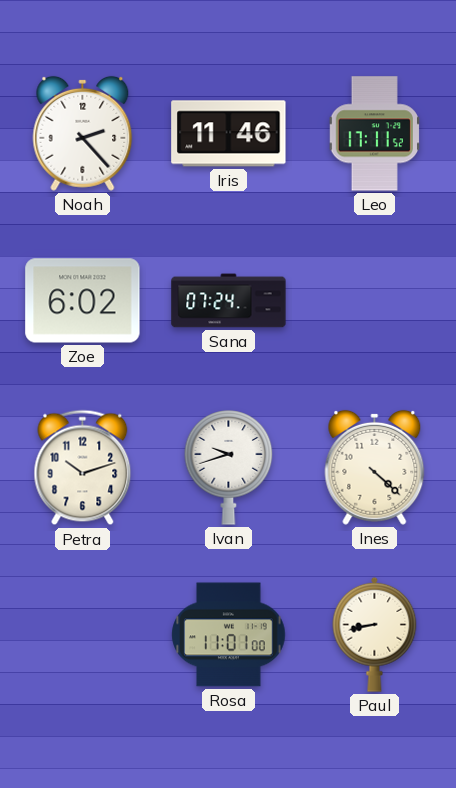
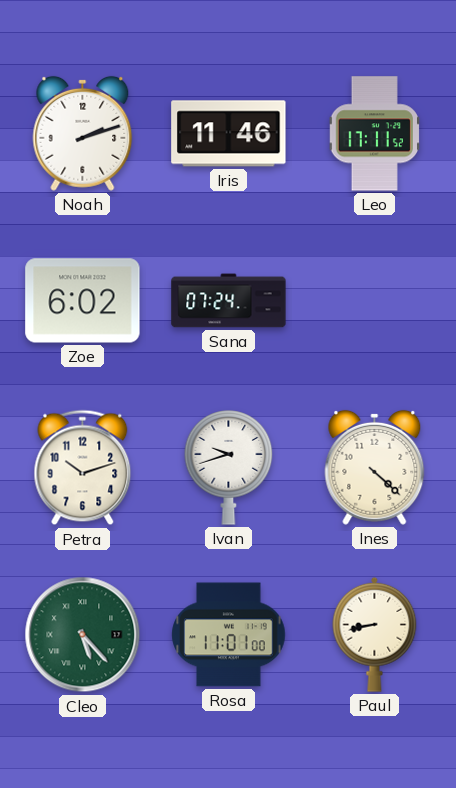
Noah: 2:23 -> 2:12
Cleo: none -> 5:23
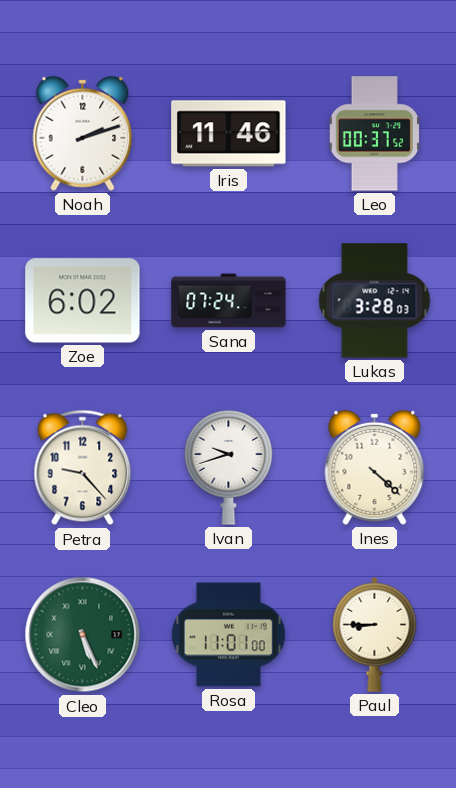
Leo: 17:11 -> 00:37
Lukas: none -> 3:28
Petra: 10:12 -> 9:23
Cleo: 5:23 -> 5:26
Paul: 8:43 -> 8:45
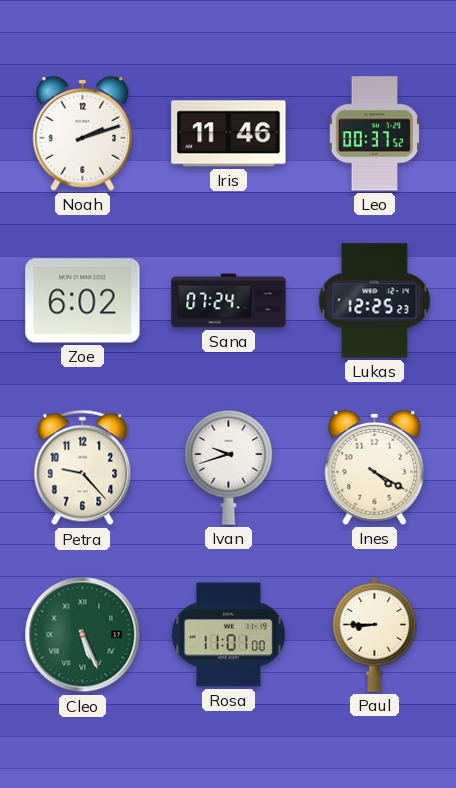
Lukas: 3:28 -> 12:25
Ines: 4:22 -> 4:20
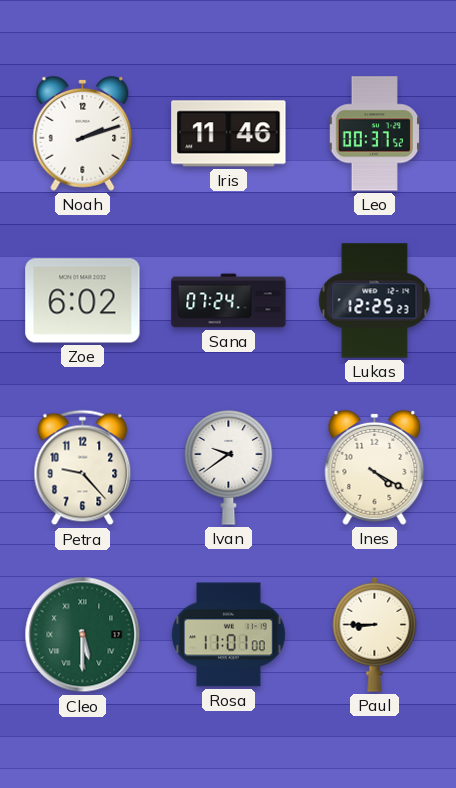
Ivan: 9:42 -> 9:39
Cleo: 5:26 -> 5:30
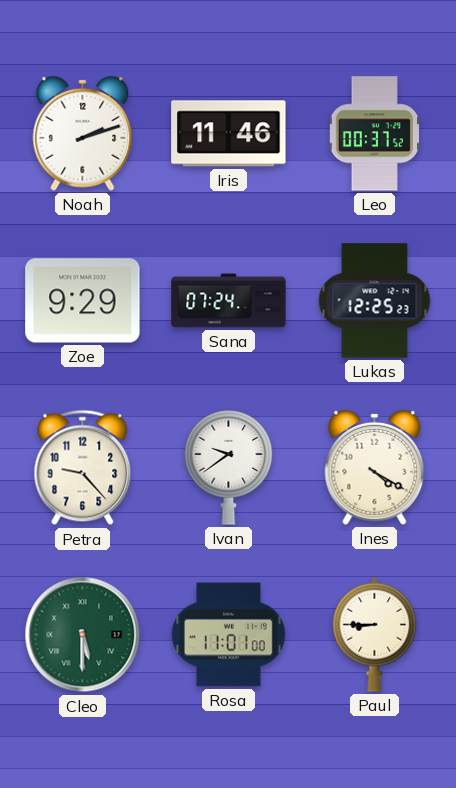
Zoe: 6:02 -> 9:29
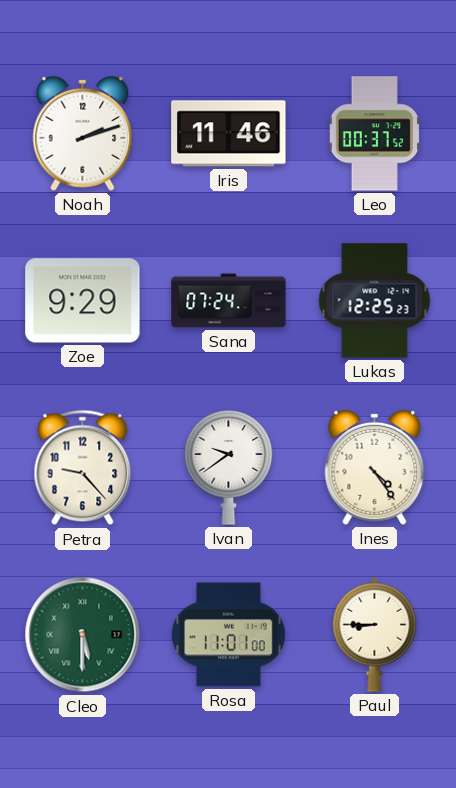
Ines: 4:20 -> 4:24
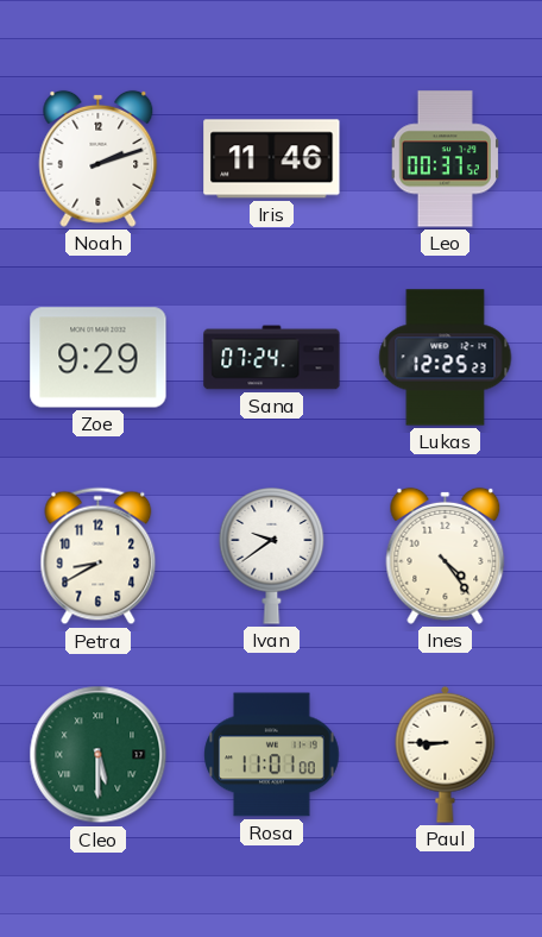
Petra: 9:23 -> 8:40
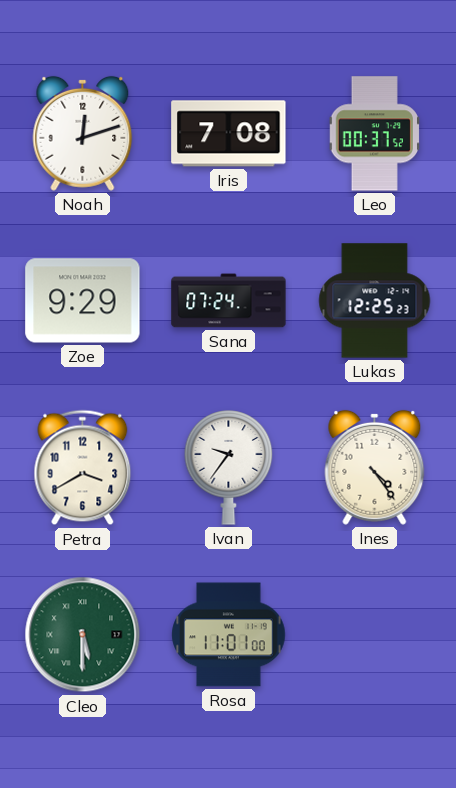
Noah: 2:12 -> 12:12
Iris: 11:46 -> 7:08
Petra: 8:40 -> 3:40
Ivan: 9:39 -> 9:36
Paul: 8:45 -> none
